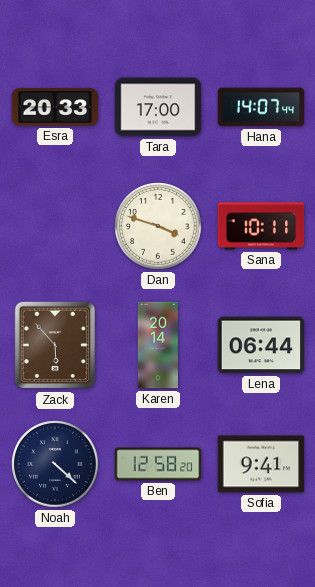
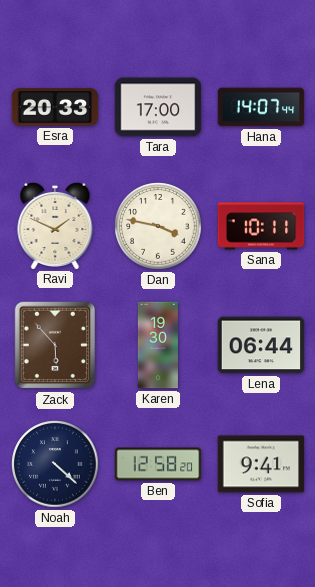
Ravi: none -> 1:49
Dan: 3:48 -> 3:47
Karen: 20:14 -> 19:30
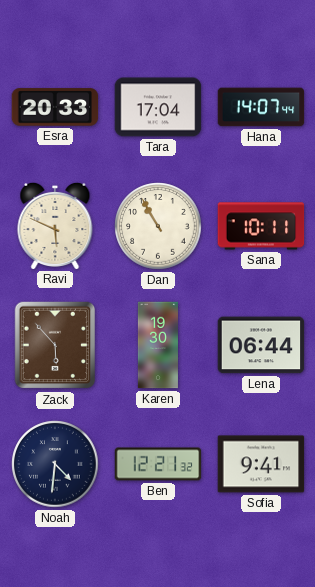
Tara: 17:00 -> 17:04
Ravi: 1:49 -> 5:49
Dan: 3:47 -> 10:55
Noah: 4:22 -> 4:31
Ben: 12:58 -> 12:21
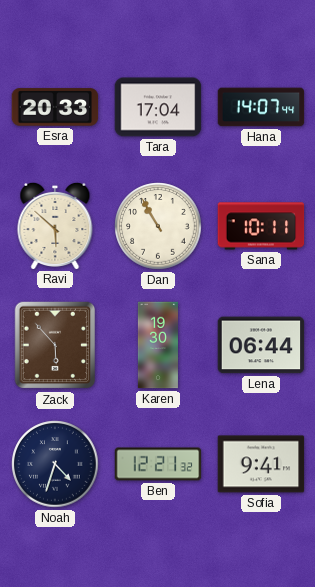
Ravi: 5:49 -> 5:52
Noah: 4:31 -> 4:33
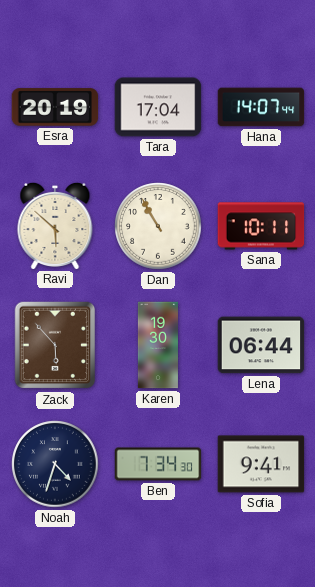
Esra: 20:33 -> 20:19
Ben: 12:21 -> 7:34
